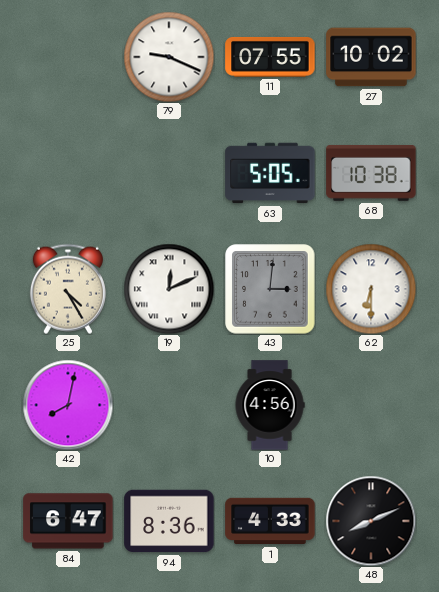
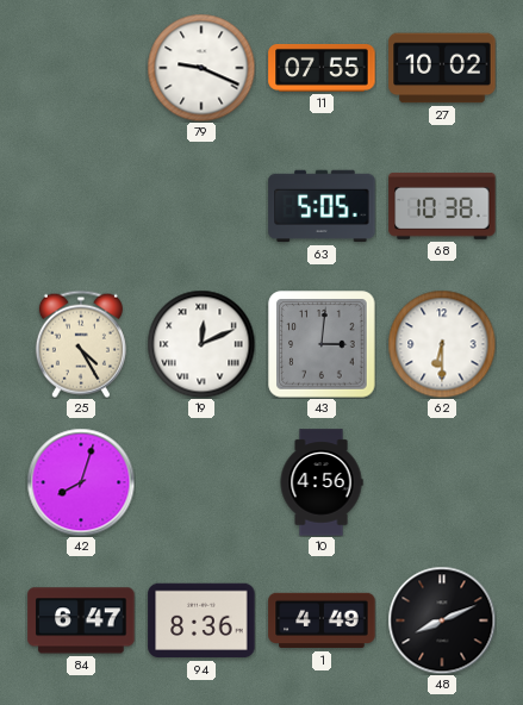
42: 8:02 -> 8:03
1: 4:33 -> 4:49
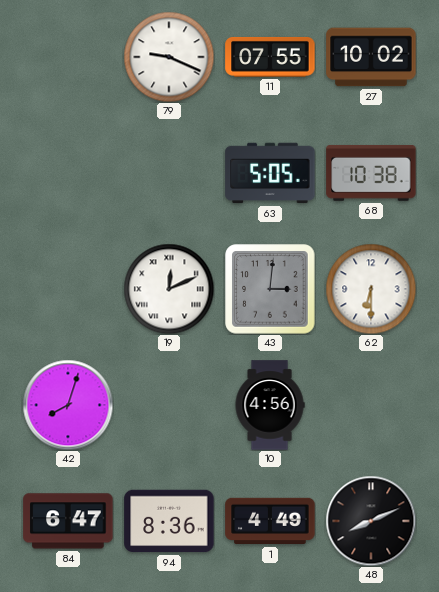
25: 4:25 -> none
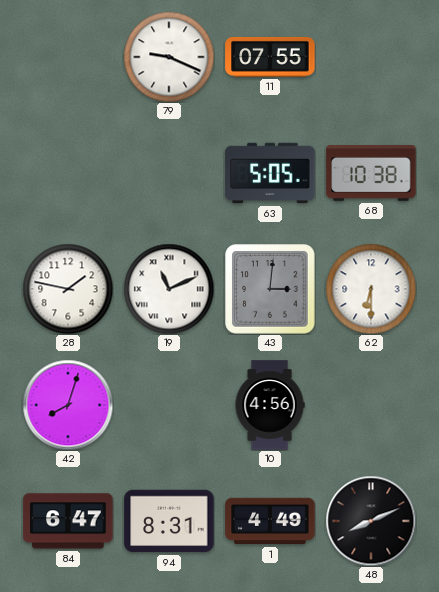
27: 10:02 -> none
28: none -> 1:47
19: 12:11 -> 11:11
94: 8:36 -> 8:31
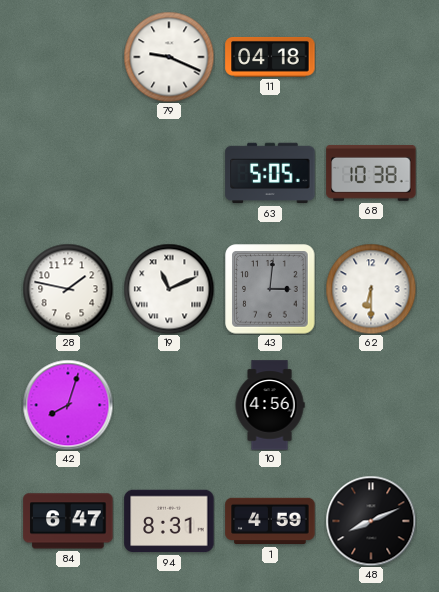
11: 07:55 -> 04:18
1: 4:49 -> 4:59
